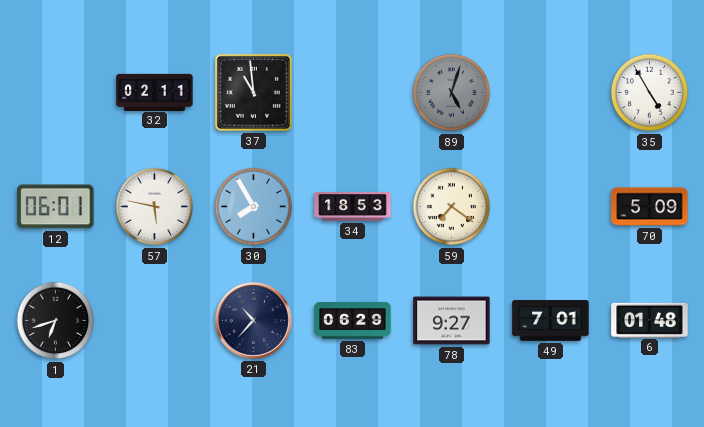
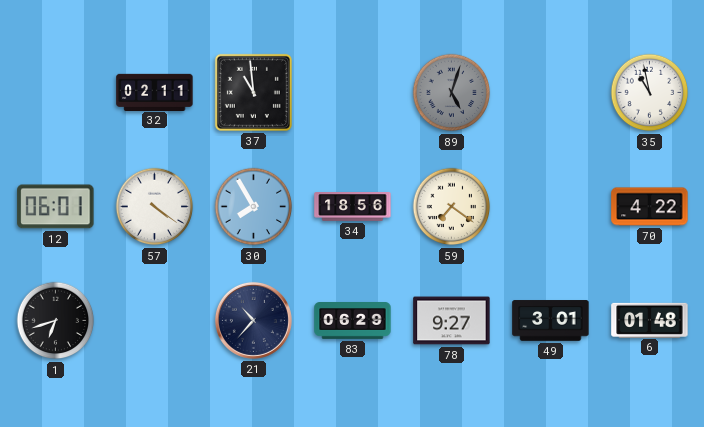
35: 4:55 -> 10:58
57: 5:47 -> 4:21
34: 18:53 -> 18:56
70: 5:09 -> 4:22
49: 7:01 -> 3:01
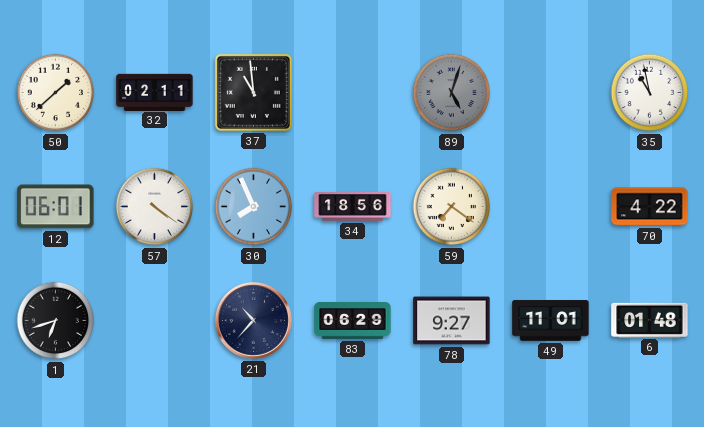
50: none -> 1:38
30: 7:55 -> 7:56
49: 3:01 -> 11:01
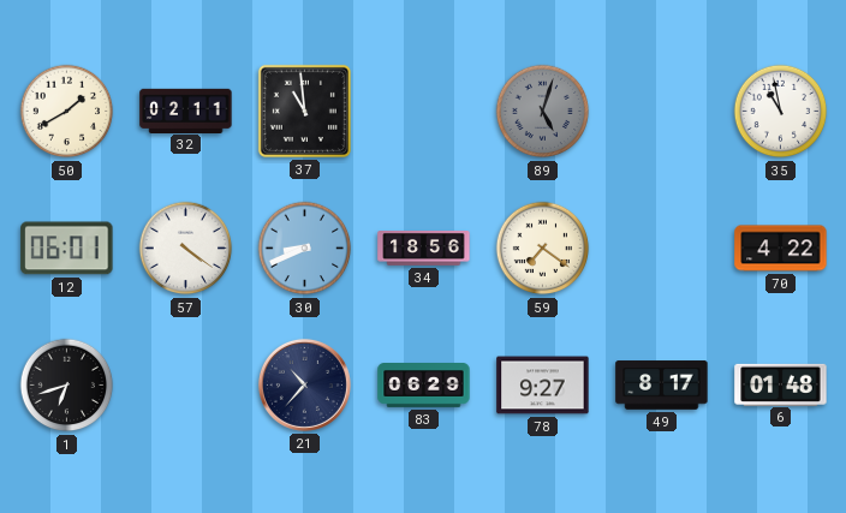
50: 1:38 -> 1:40
30: 7:56 -> 8:41
49: 11:01 -> 8:17
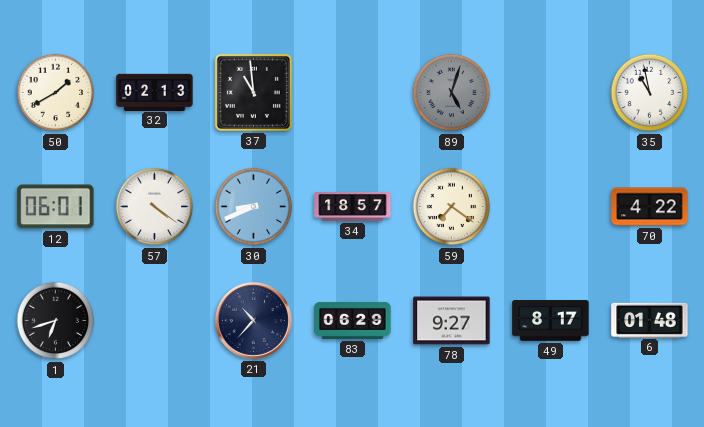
32: 02:11 -> 02:13
34: 18:56 -> 18:57
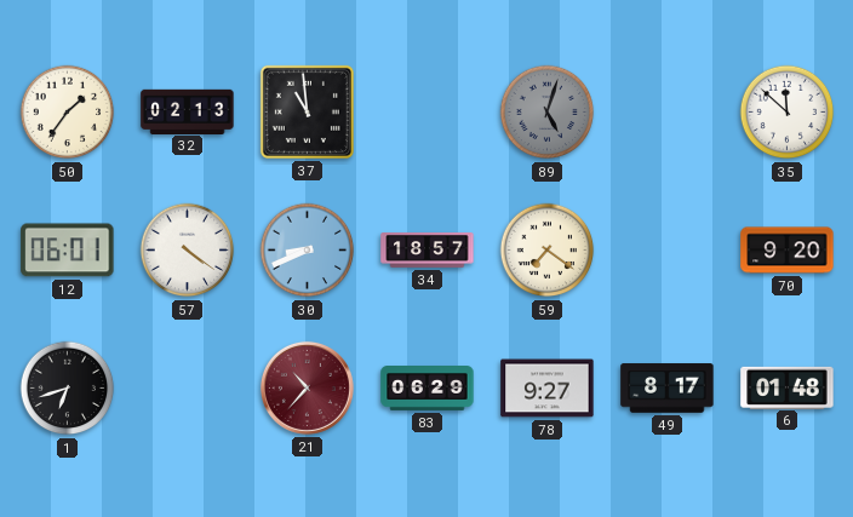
50: 1:40 -> 1:36
35: 10:58 -> 11:52
70: 4:22 -> 9:20
21 dial: navy -> burgundy
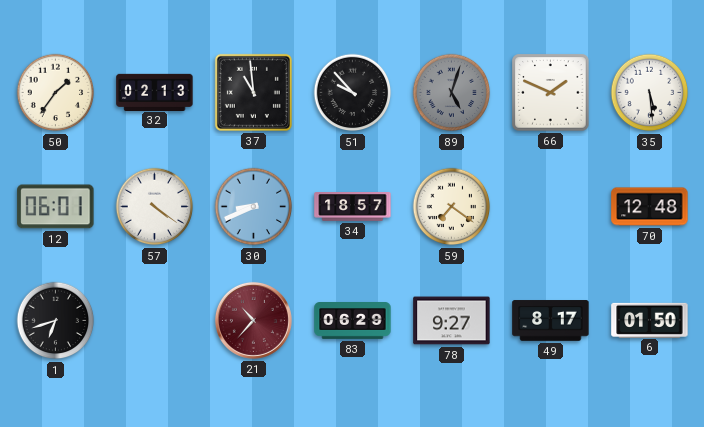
51: none -> 9:53
66: none -> 1:49
35: 11:52 -> 5:29
70: 9:20 -> 12:48
6: 01:48 -> 01:50
